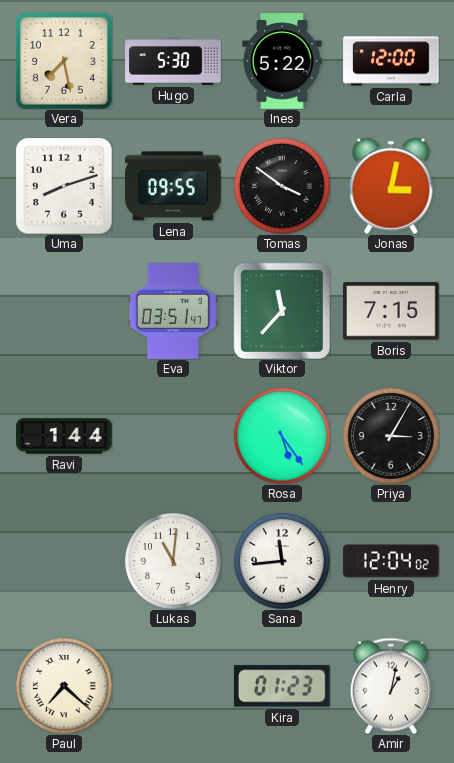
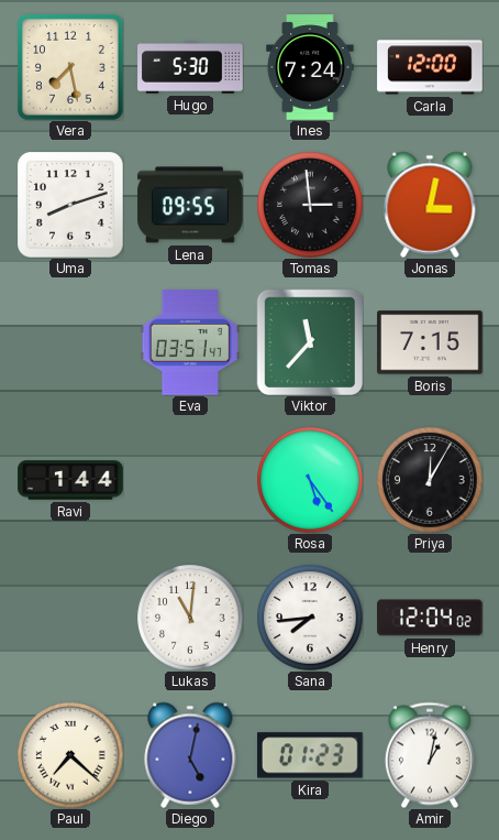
Ines: 5:22 -> 7:24
Tomas: 3:51 -> 2:59
Priya: 3:05 -> 12:05
Sana: 11:44 -> 7:44
Diego: none -> 5:02
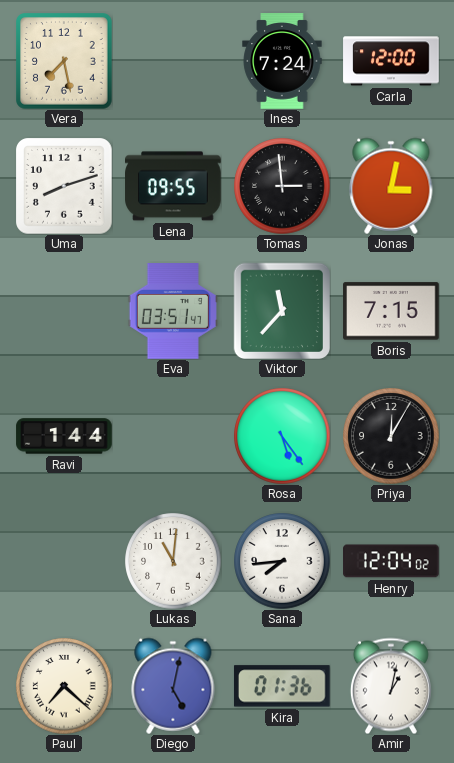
Hugo: 5:30 -> none
Kira: 01:23 -> 01:36
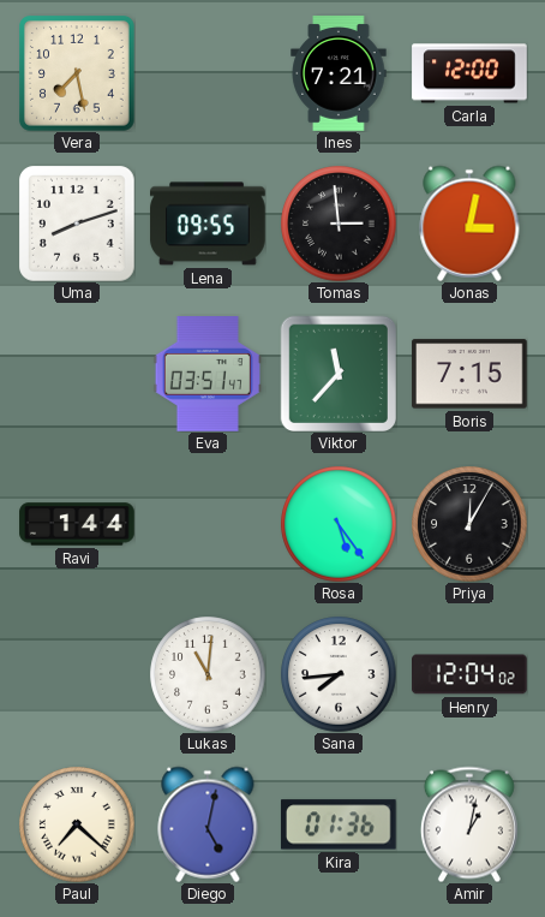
Ines: 7:24 -> 7:21
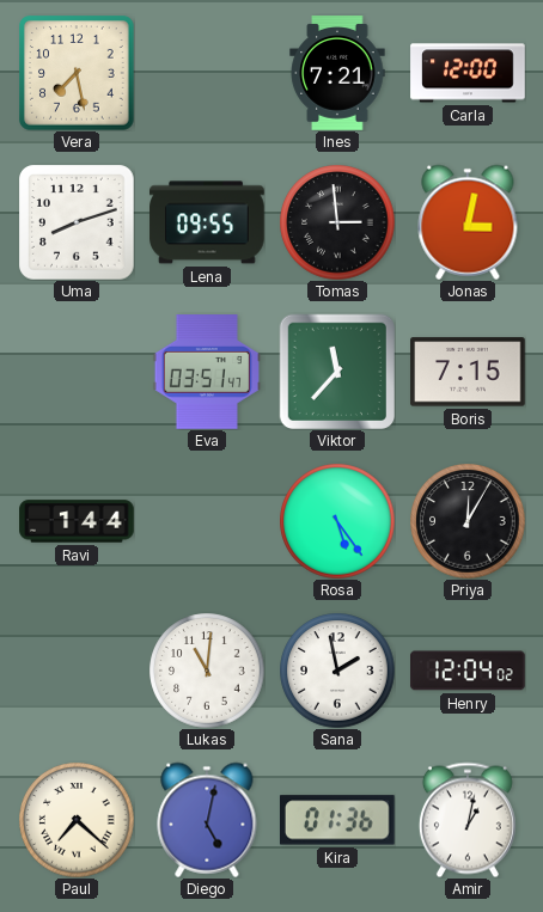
Sana: 7:44 -> 1:58
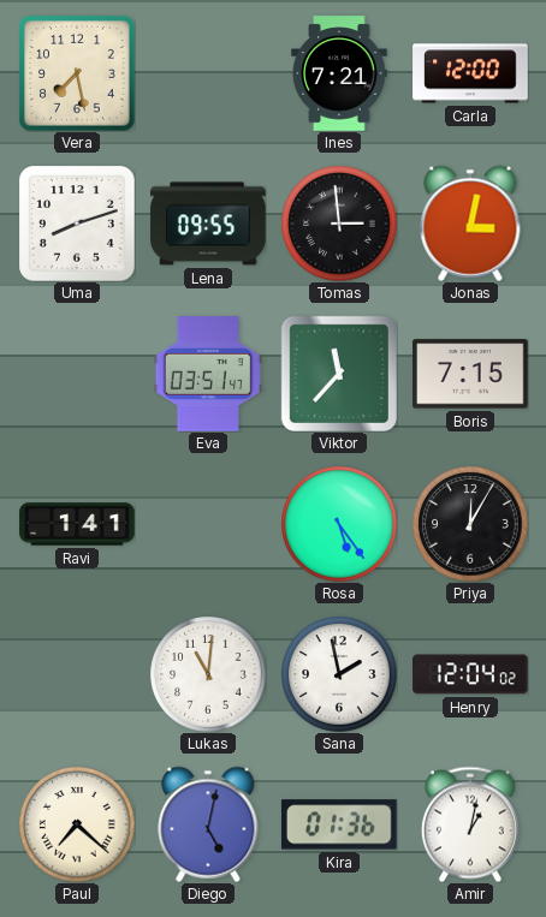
Ravi: 1:44 -> 1:41
